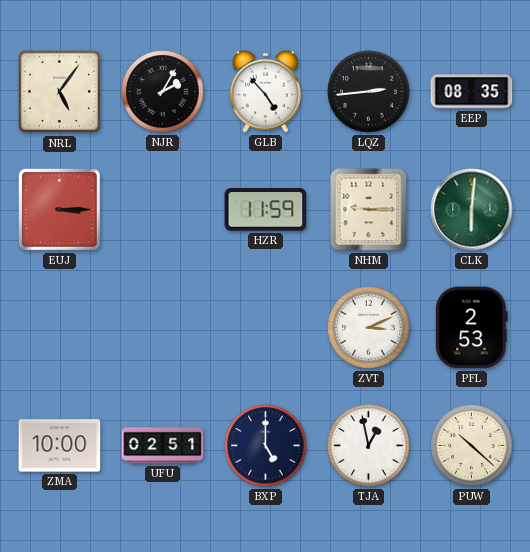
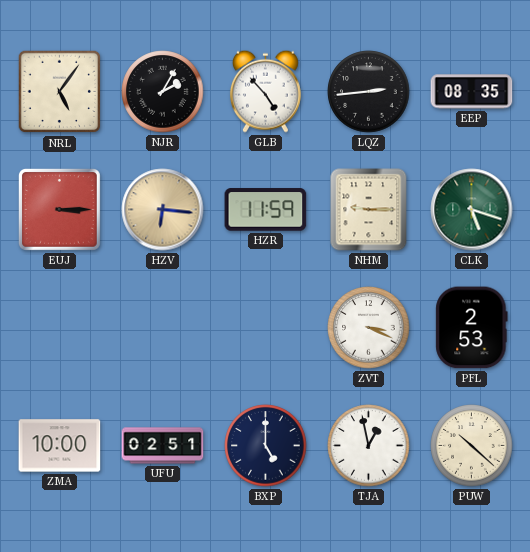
HZV: none -> 6:16
CLK: 6:01 -> 5:18
ZVT: 3:11 -> 3:19
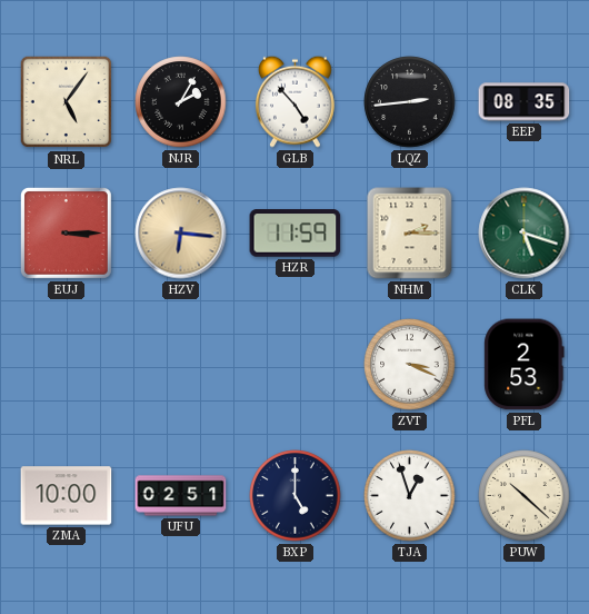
NHM: 9:15 -> 2:15
TJA: 12:58 -> 12:57
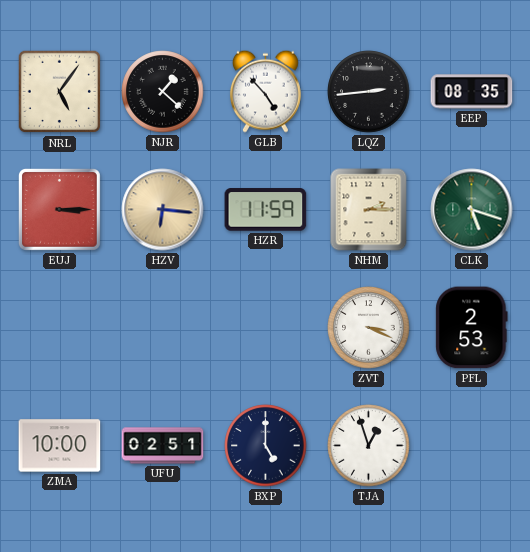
NJR: 2:05 -> 1:22
PUW: 10:22 -> none
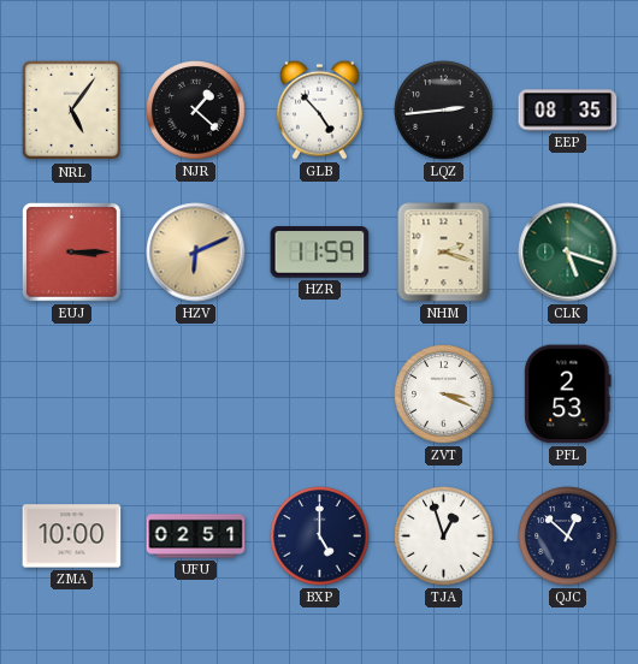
HZV: 6:16 -> 6:11
NHM: 2:15 -> 2:18
QJC: none -> 12:52
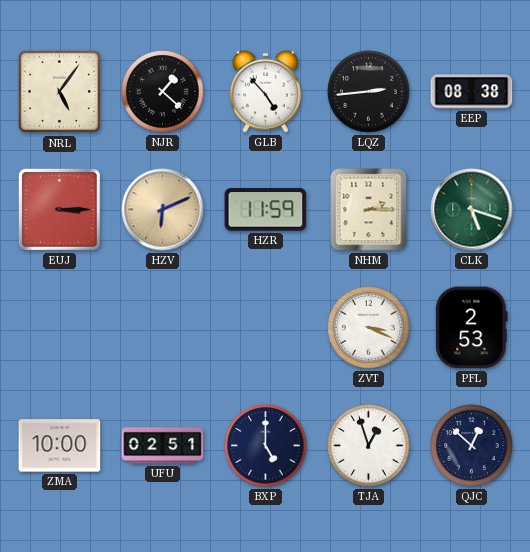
EEP: 08:35 -> 08:38
NHM: 2:18 -> 2:15
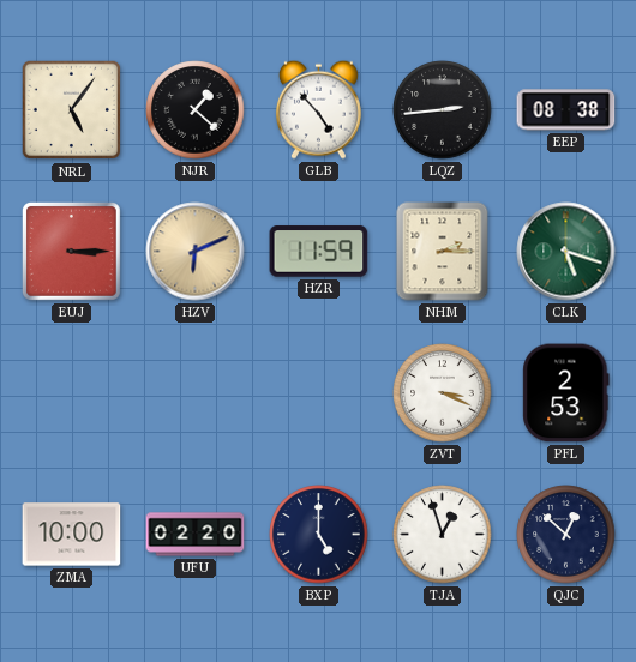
UFU: 02:51 -> 02:20
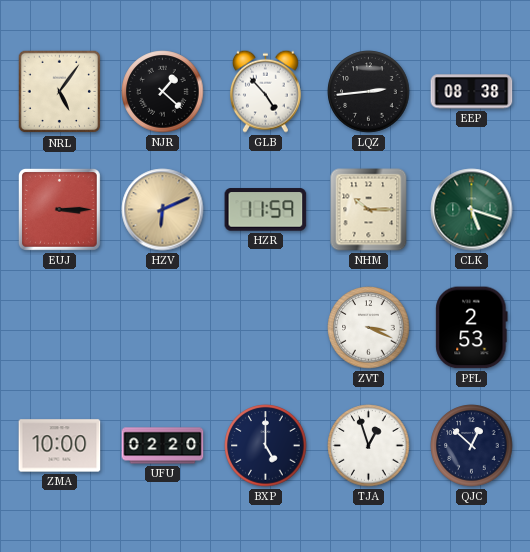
NHM: 2:15 -> 10:15
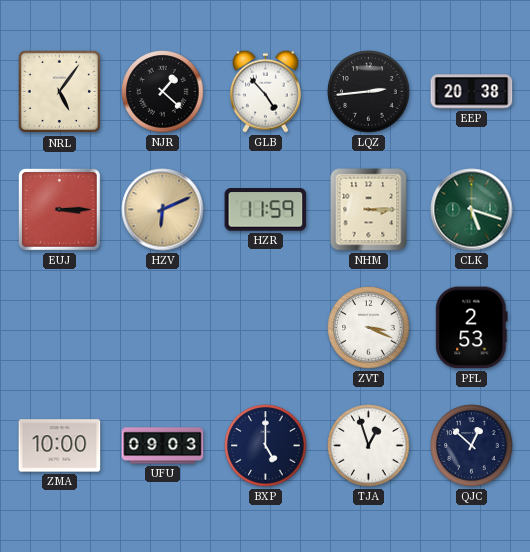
EEP: 08:38 -> 20:38
NHM: 10:15 -> 3:15
UFU: 02:20 -> 09:03
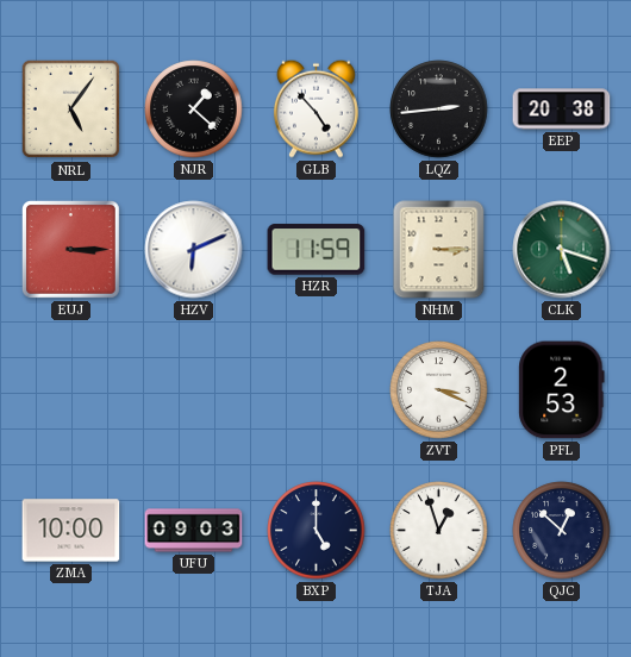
HZV dial: champagne -> white
